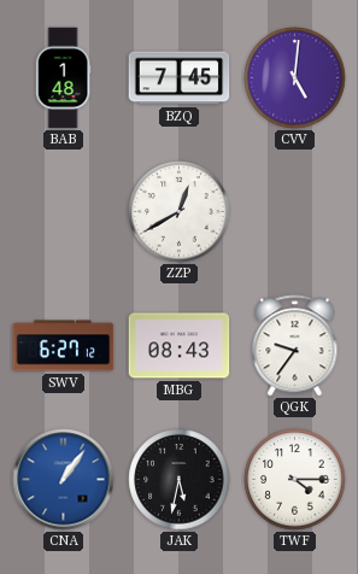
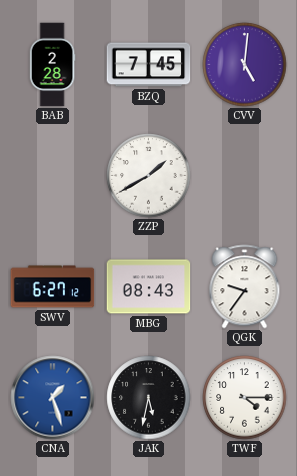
BAB: 1:48 -> 2:28
ZZP: 12:40 -> 1:40
CNA: 1:06 -> 1:27
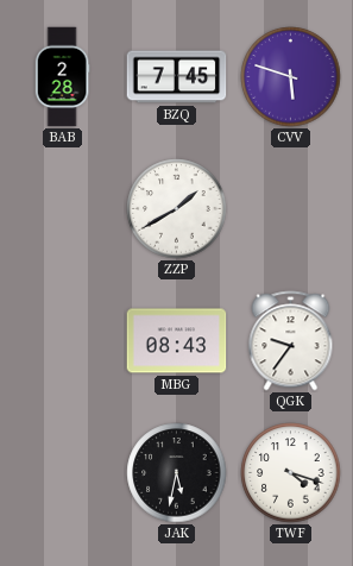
CVV: 5:01 -> 5:48
SWV: 6:27 -> none
CNA: 1:27 -> none
TWF: 4:15 -> 4:18
